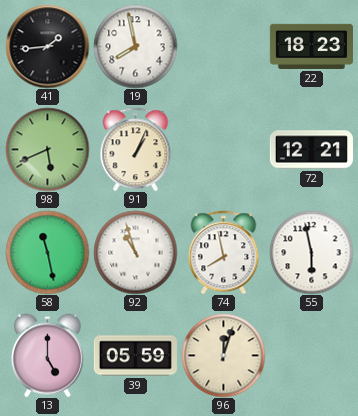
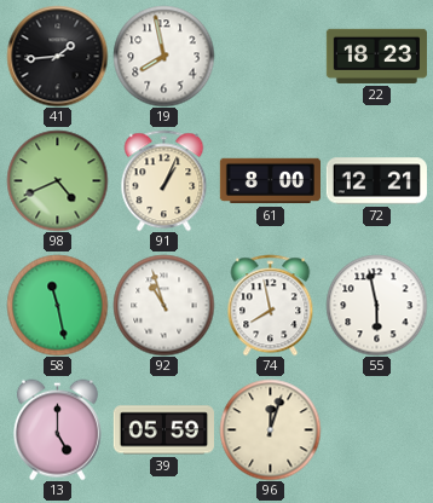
98: 5:41 -> 4:41
61: none -> 8:00
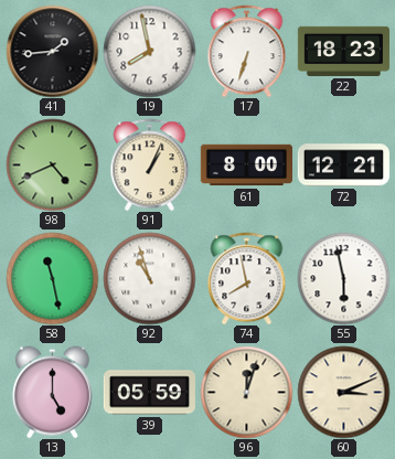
17: none -> 6:33
60: none -> 3:11
